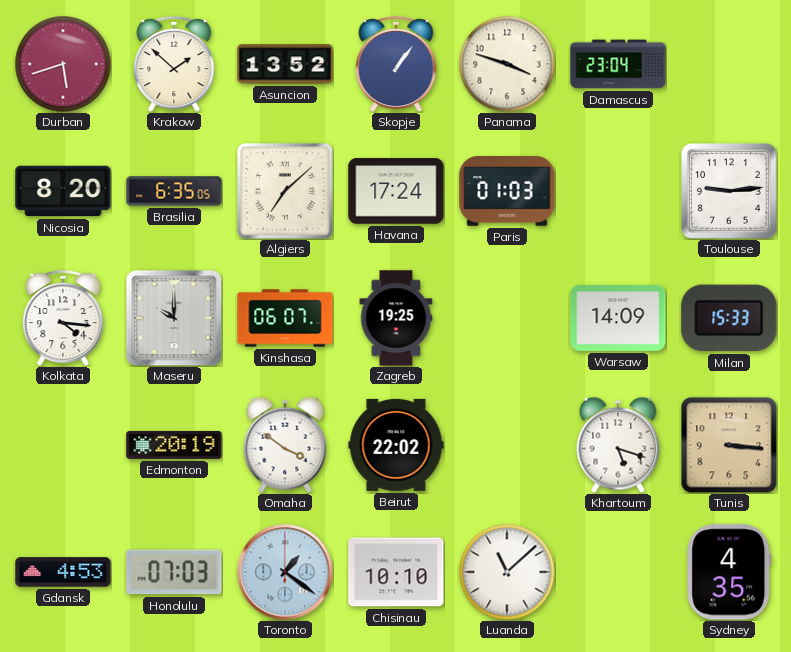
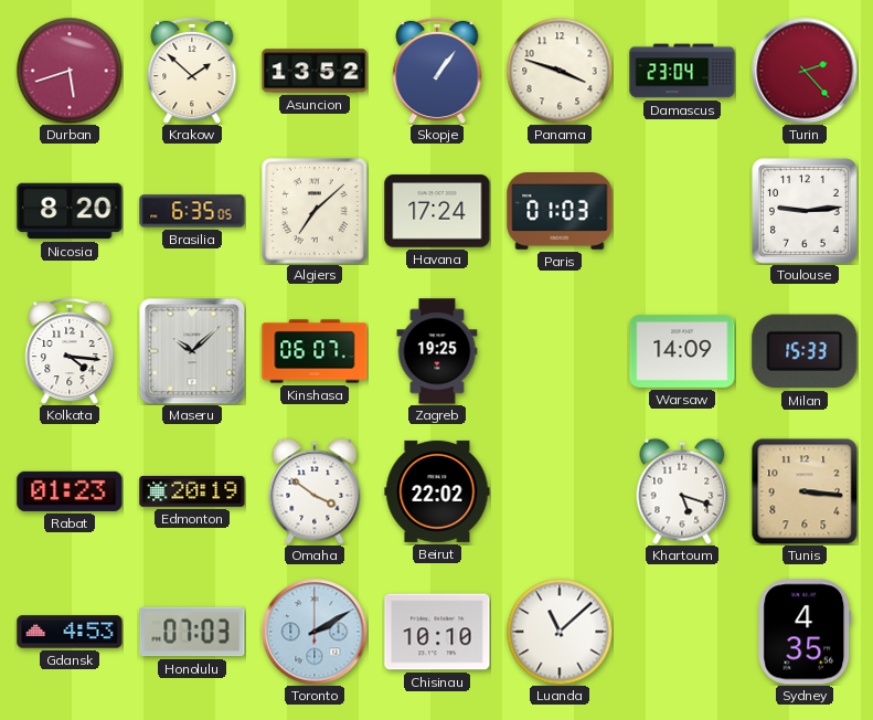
Turin: none -> 2:23
Maseru: 10:00 -> 10:08
Rabat: none -> 01:23
Toronto: 1:21 -> 2:10
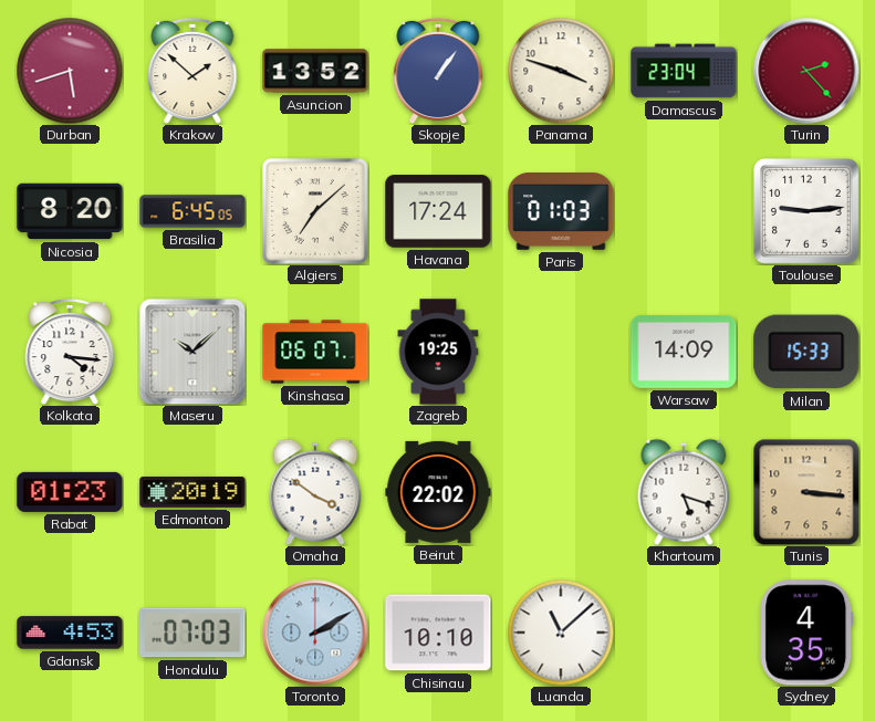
Brasilia: 6:35 -> 6:45
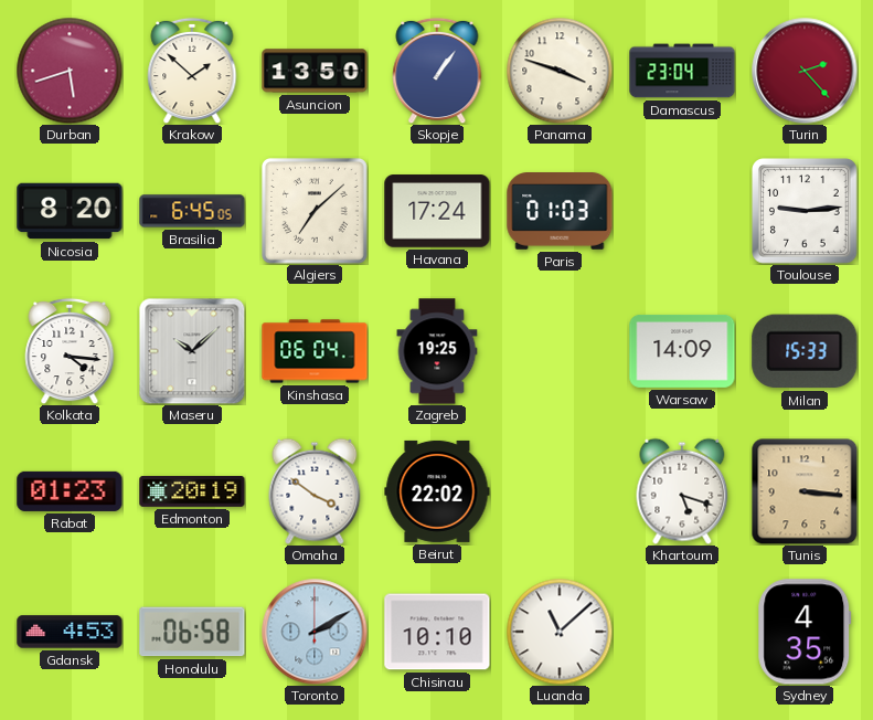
Asuncion: 13:52 -> 13:50
Kinshasa: 06:07 -> 06:04
Honolulu: 07:03 -> 06:58
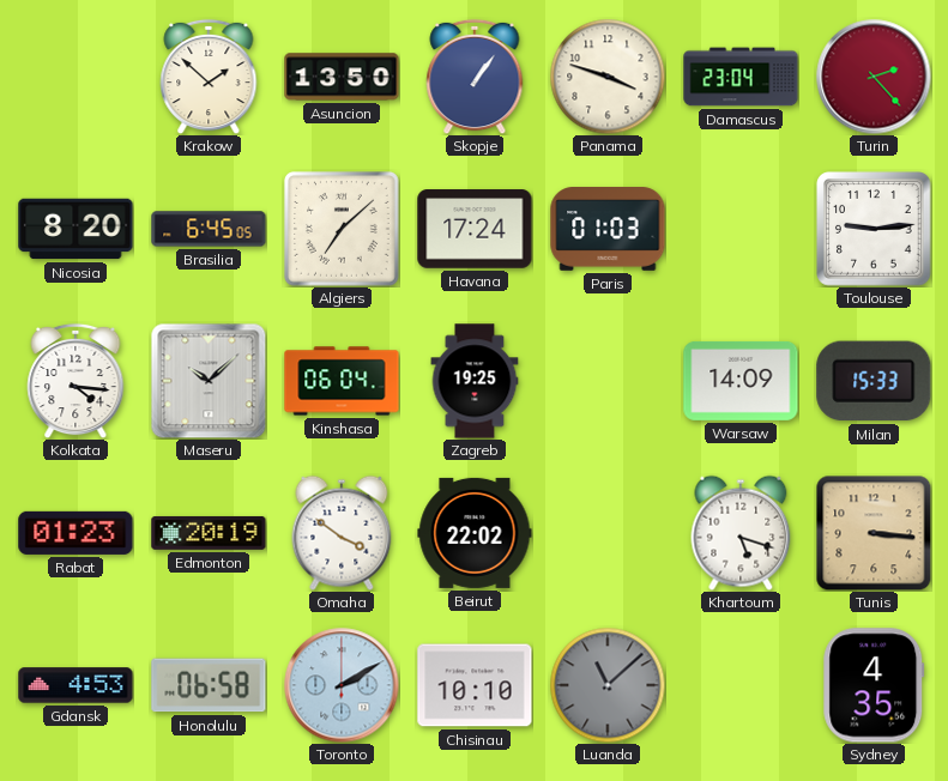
Durban: 5:42 -> none
Luanda dial: white -> grey
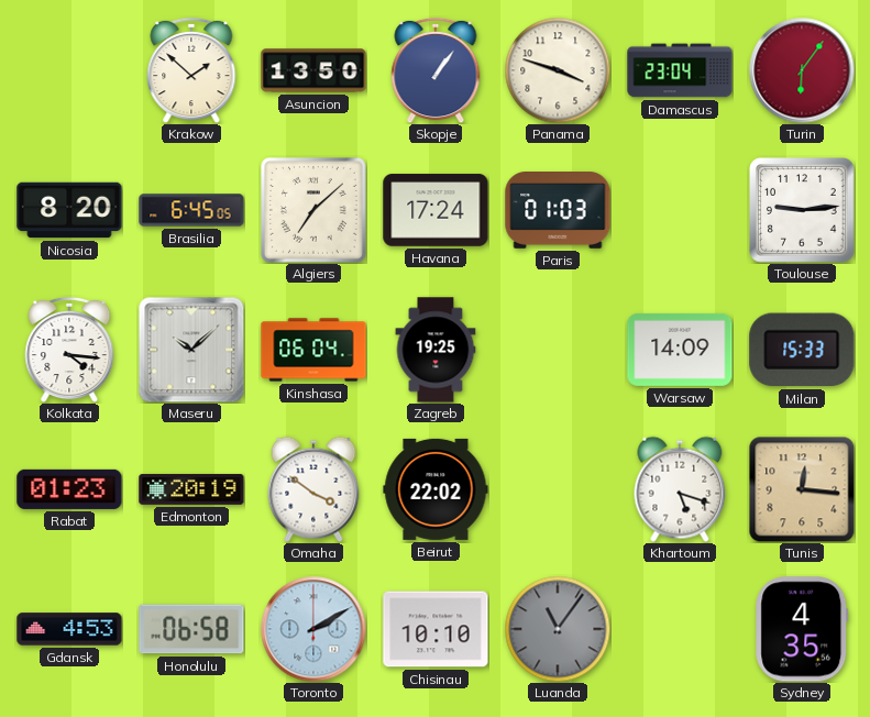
Turin: 2:23 -> 6:06
Tunis: 3:16 -> 12:16
Luanda: 11:08 -> 11:06
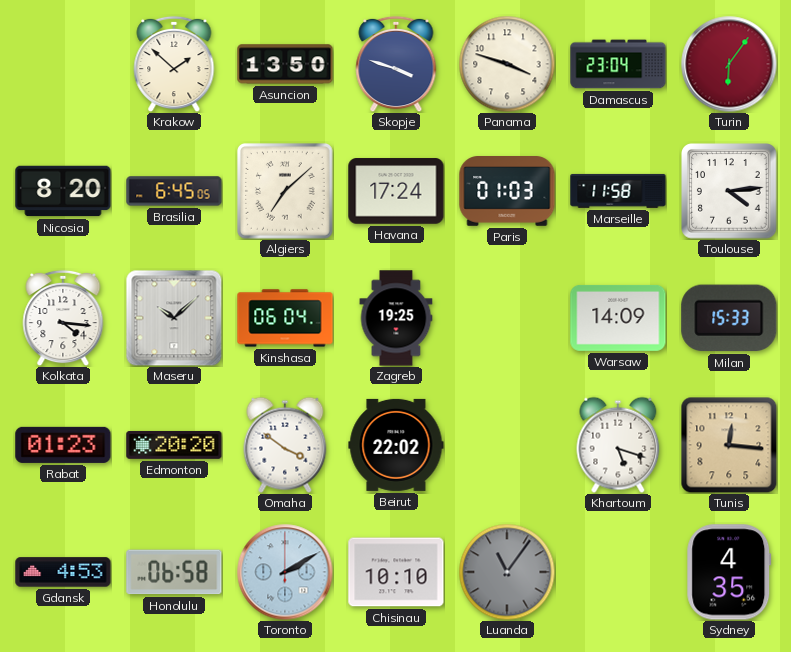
Skopje: 1:06 -> 3:48
Marseille: none -> 11:58
Toulouse: 9:14 -> 4:14
Edmonton: 20:19 -> 20:20
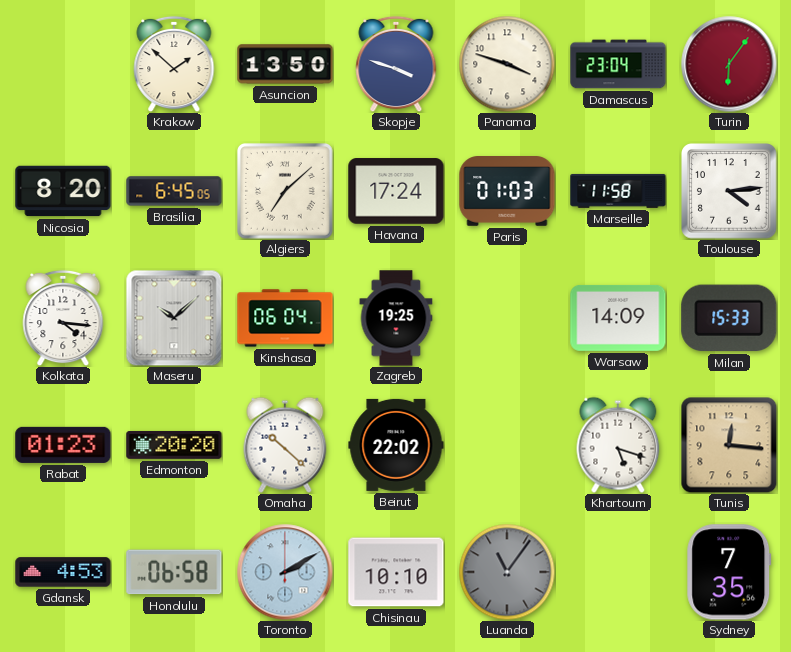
Omaha: 3:51 -> 10:22
Sydney: 4:35 -> 7:35
